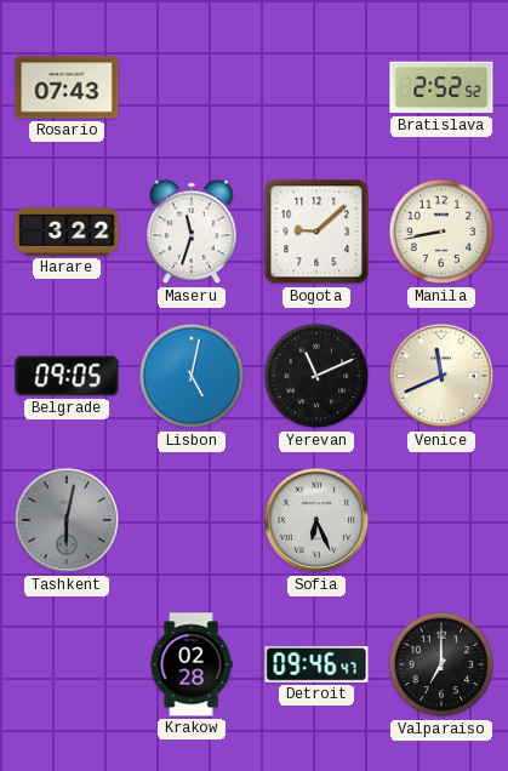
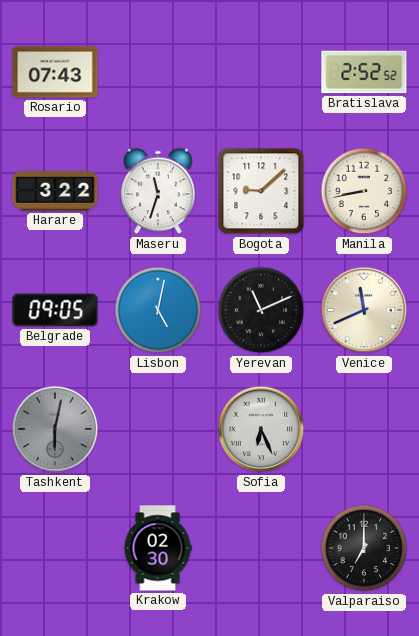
Krakow: 02:28 -> 02:30
Detroit: 09:46 -> none
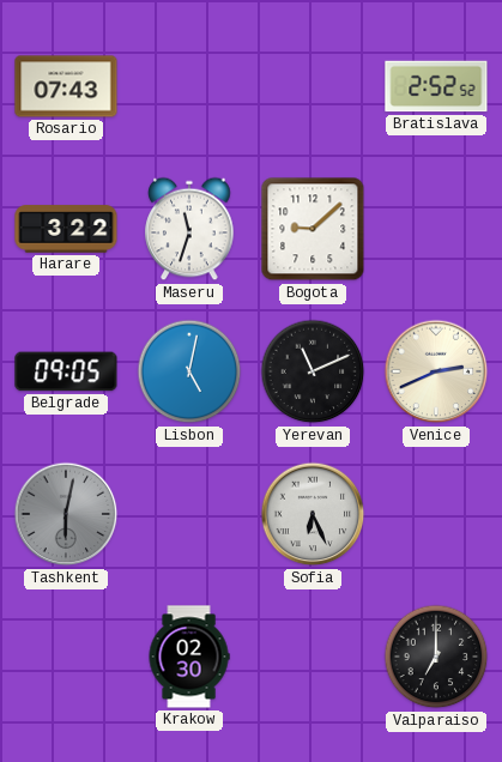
Manila: 8:43 -> none
Venice: 11:41 -> 2:41
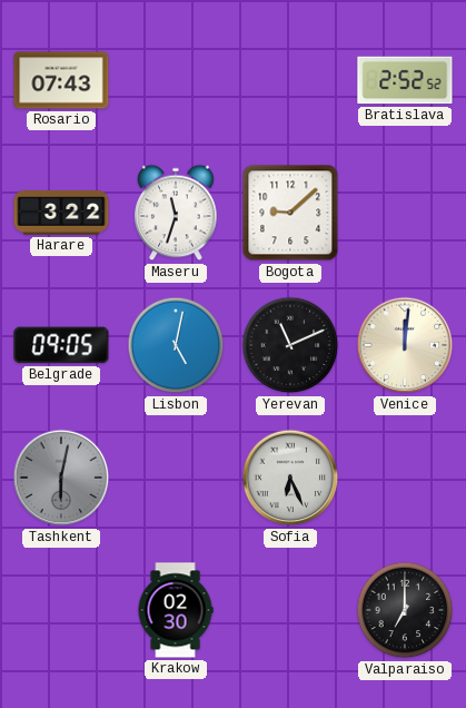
Venice: 2:41 -> 12:01
